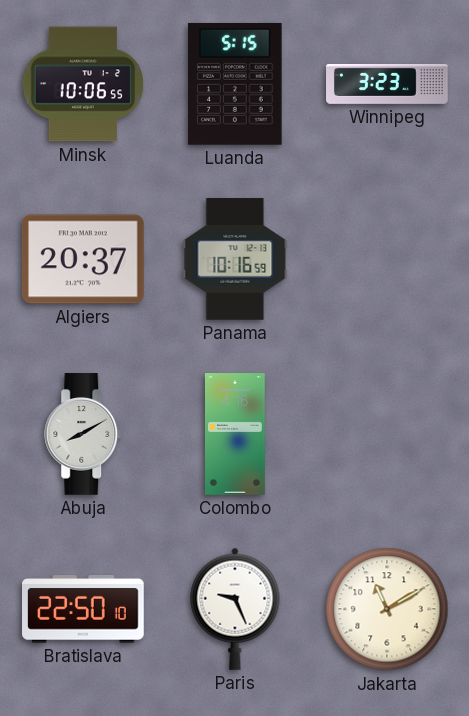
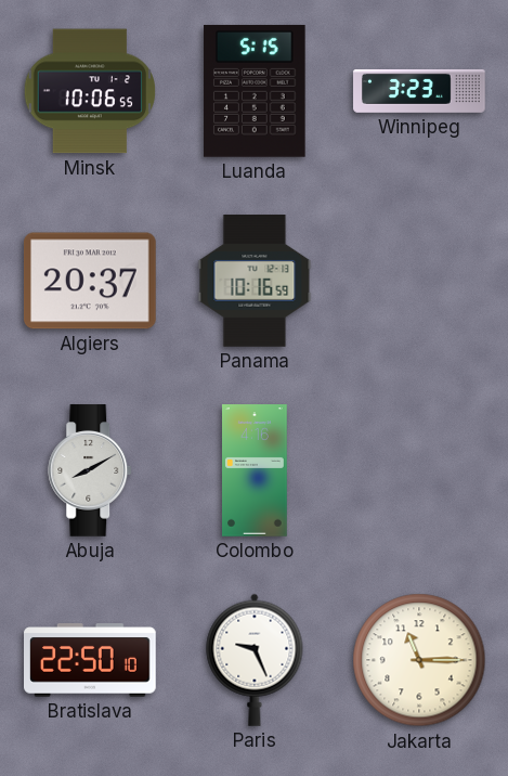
Jakarta: 11:10 -> 11:15
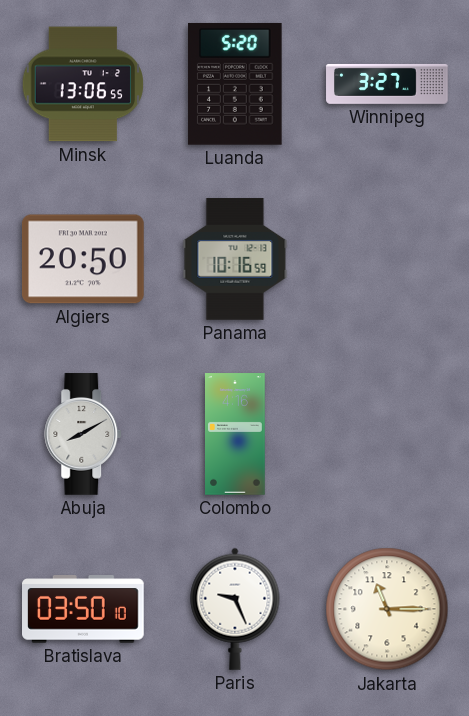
Minsk: 10:06 -> 13:06
Luanda: 5:15 -> 5:20
Winnipeg: 3:23 -> 3:27
Algiers: 20:37 -> 20:50
Bratislava: 22:50 -> 03:50
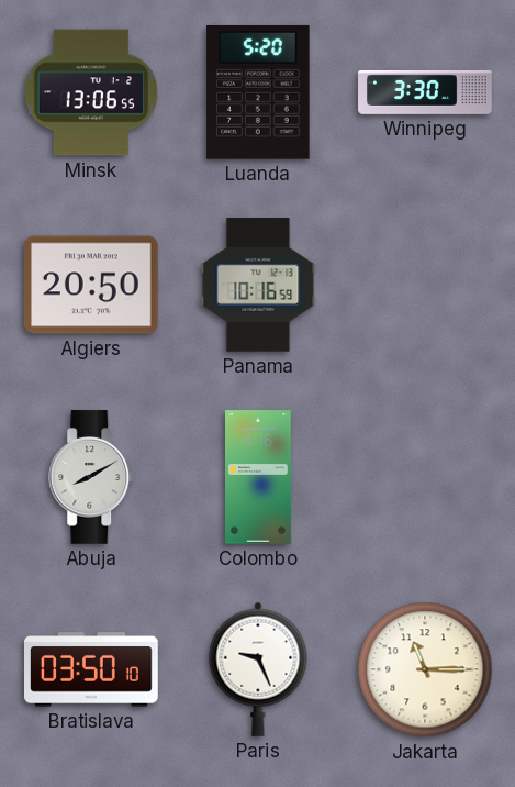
Winnipeg: 3:27 -> 3:30
